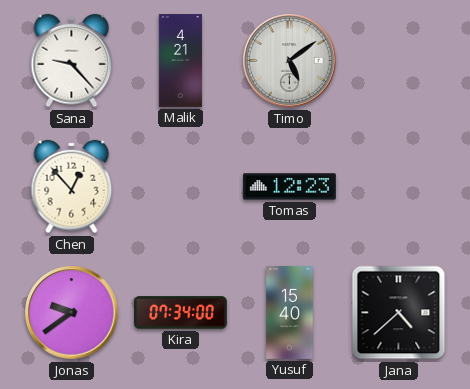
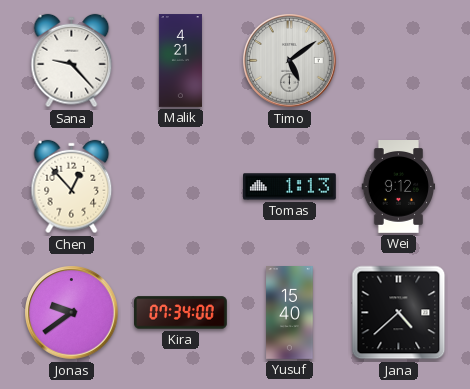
Tomas: 12:23 -> 1:13
Wei: none -> 9:12
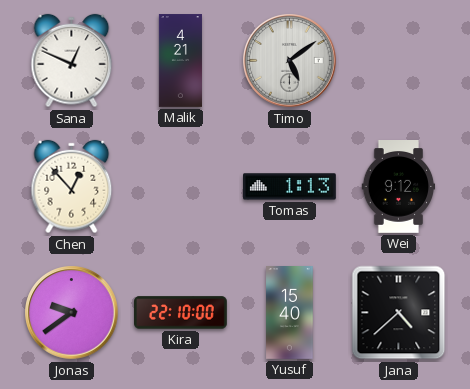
Sana: 9:23 -> 12:49
Kira: 07:34 -> 22:10
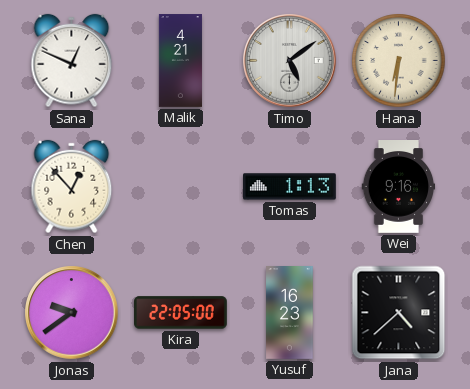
Hana: none -> 6:31
Wei: 9:12 -> 9:16
Kira: 22:10 -> 22:05
Yusuf: 15:40 -> 16:23
